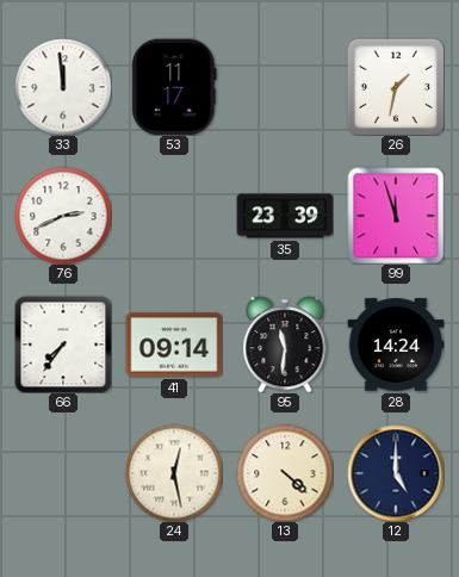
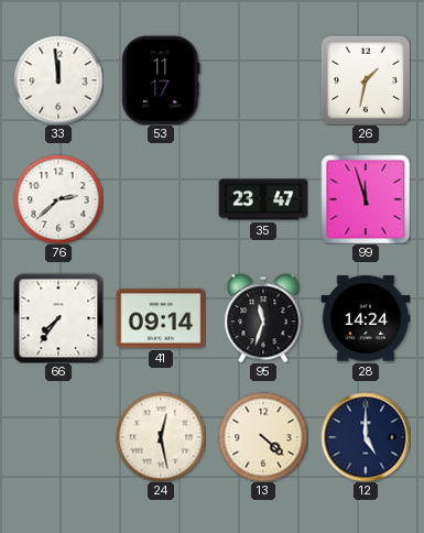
76: 2:41 -> 2:38
35: 23:39 -> 23:47
95: 11:31 -> 11:33
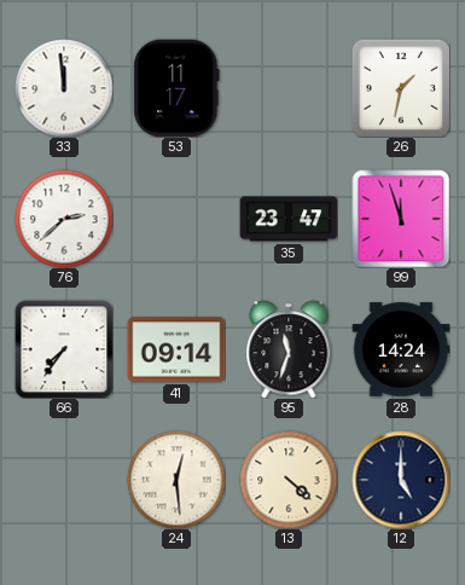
24: 12:28 -> 12:29
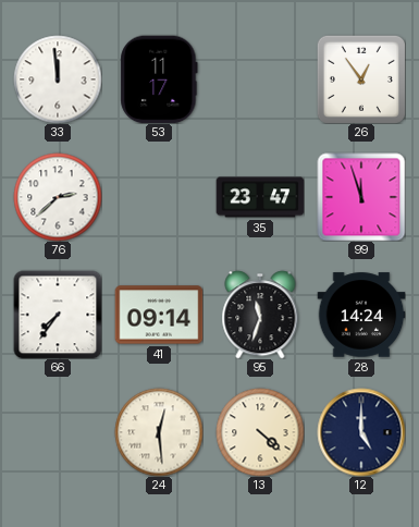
26: 1:32 -> 12:54
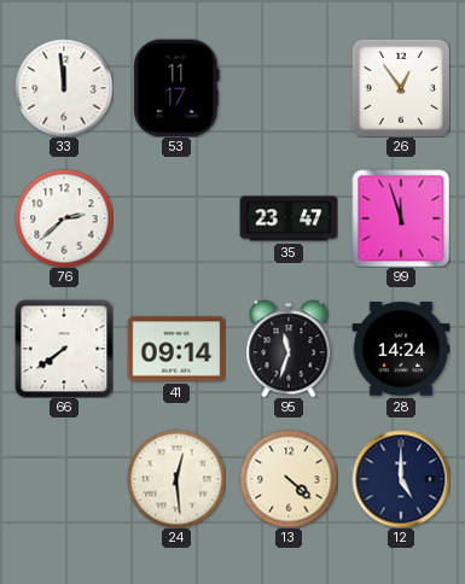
66: 7:36 -> 7:39
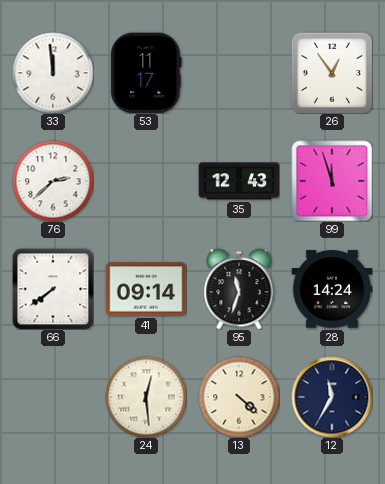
35: 23:47 -> 12:43
12: 5:00 -> 11:35
